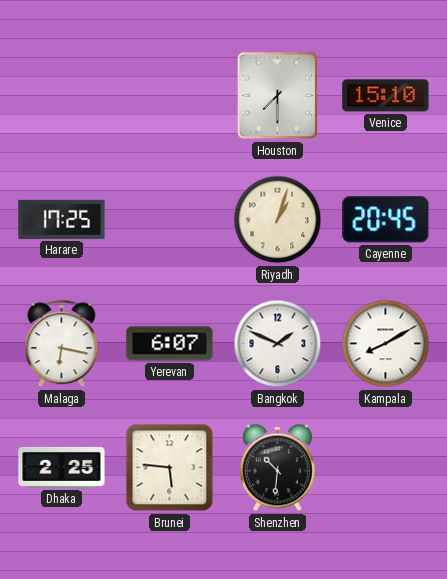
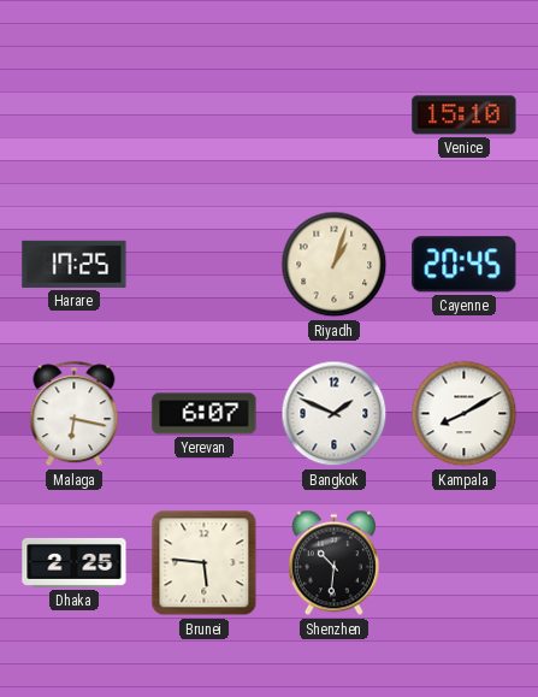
Houston: 7:30 -> none
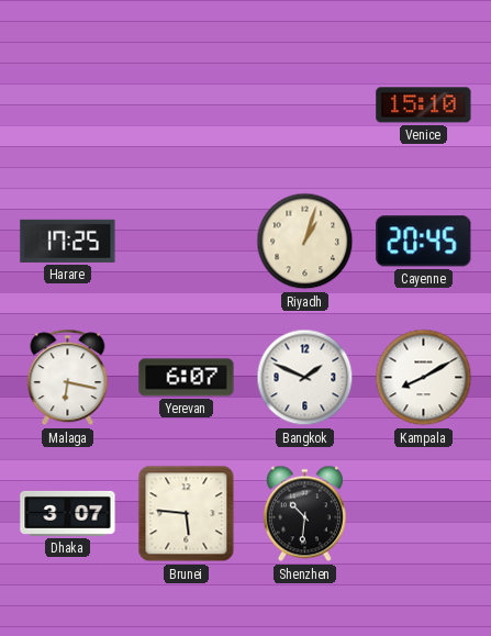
Dhaka: 2:25 -> 3:07
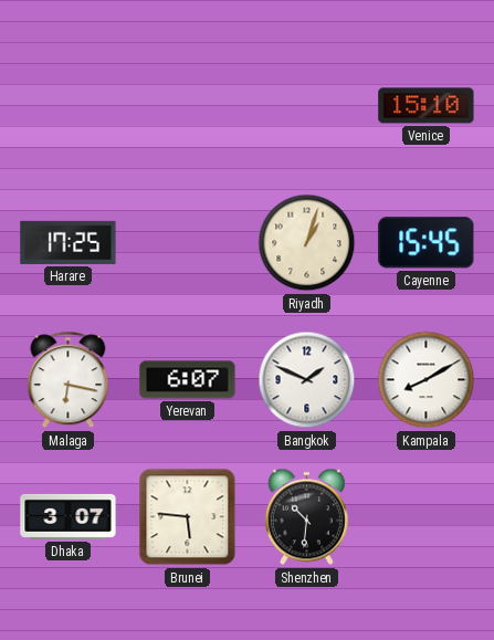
Cayenne: 20:45 -> 15:45
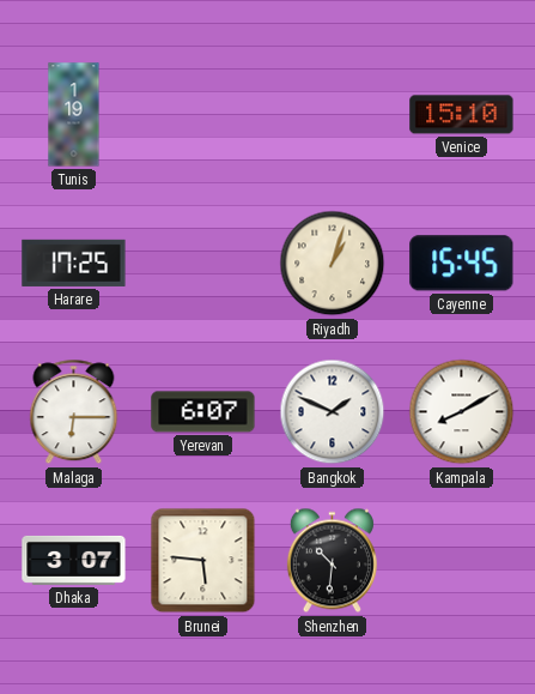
Tunis: none -> 1:19
Malaga: 6:17 -> 6:15
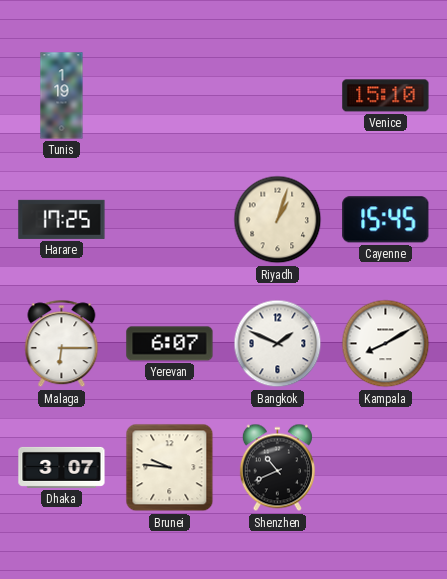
Brunei: 5:46 -> 9:46
Shenzhen: 10:31 -> 10:41
